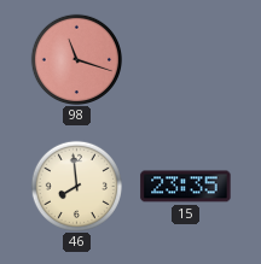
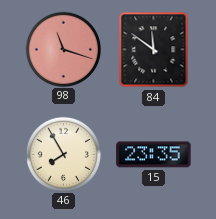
84: none -> 11:51
46: 7:59 -> 7:55
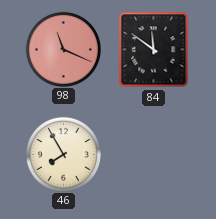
98: 11:18 -> 11:19
15: 23:35 -> none
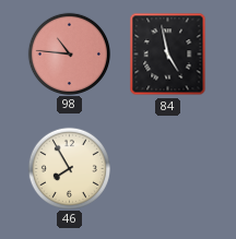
98: 11:19 -> 10:46
84: 11:51 -> 4:58
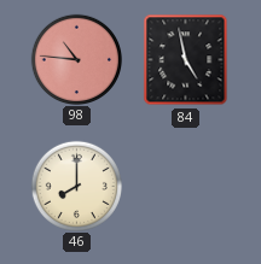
46: 7:55 -> 8:00
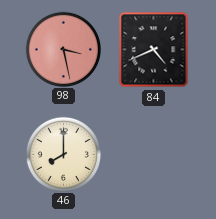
98: 10:46 -> 3:28
84: 4:58 -> 4:41
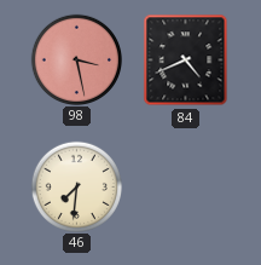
46: 8:00 -> 7:31
